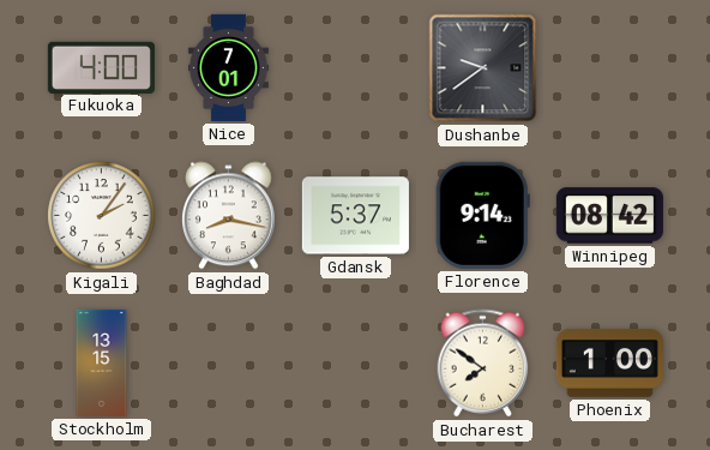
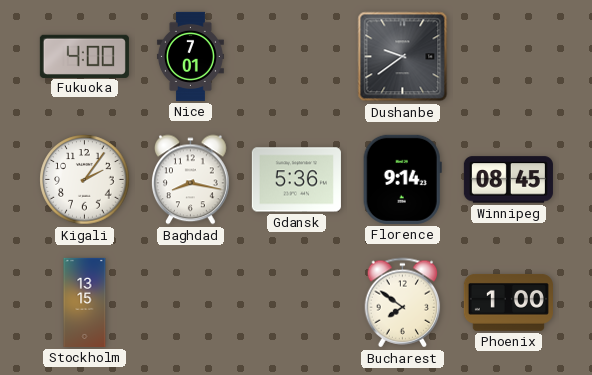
Gdansk: 5:37 -> 5:36
Winnipeg: 08:42 -> 08:45
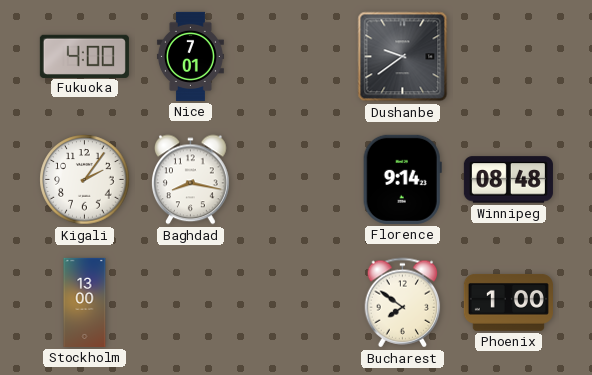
Gdansk: 5:36 -> none
Winnipeg: 08:45 -> 08:48
Stockholm: 13:15 -> 13:00
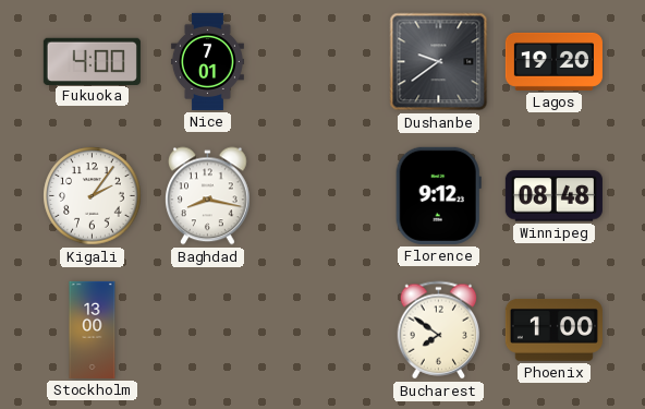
Lagos: none -> 19:20
Florence: 9:14 -> 9:12
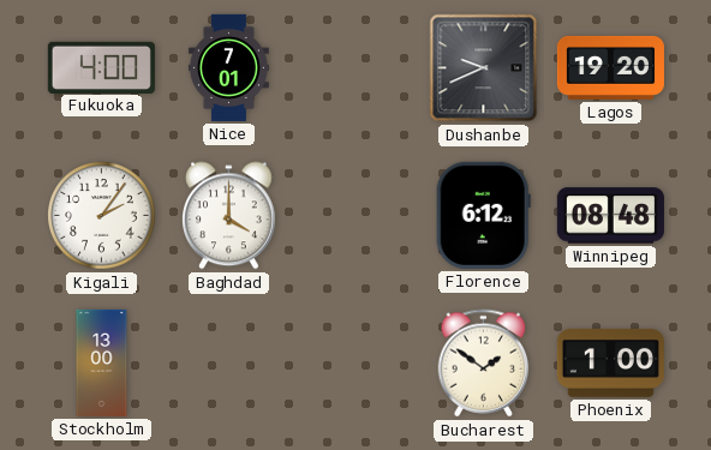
Dushanbe: 9:39 -> 9:41
Baghdad: 8:17 -> 4:00
Florence: 9:12 -> 6:12
Bucharest: 7:51 -> 1:51
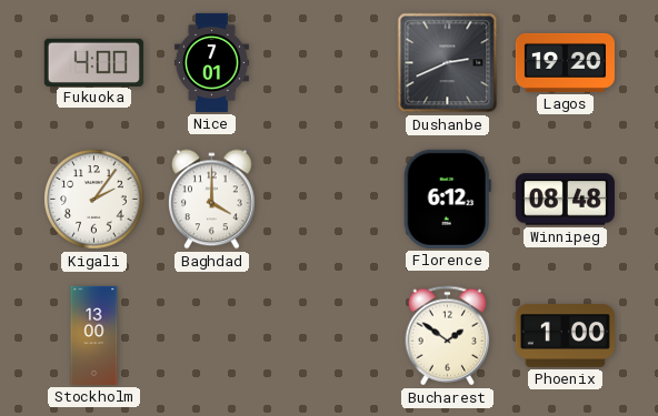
Dushanbe: 9:41 -> 2:41
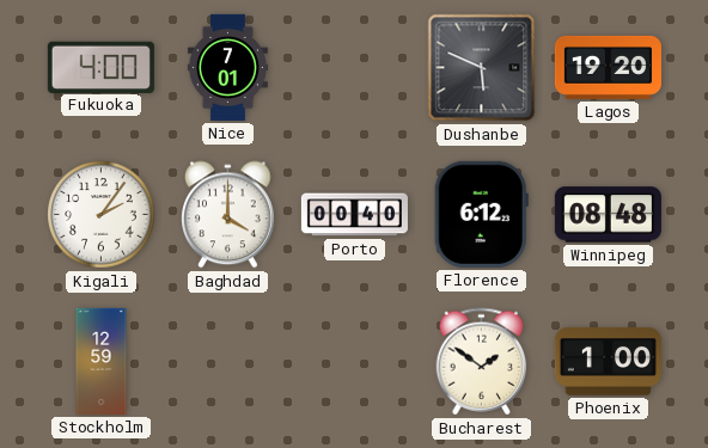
Dushanbe: 2:41 -> 5:49
Porto: none -> 00:40
Stockholm: 13:00 -> 12:59
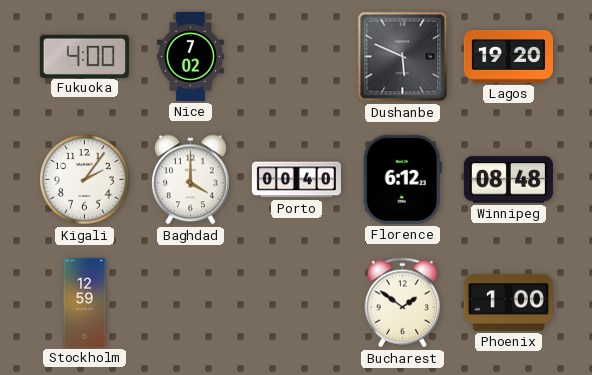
Nice: 7:01 -> 7:02
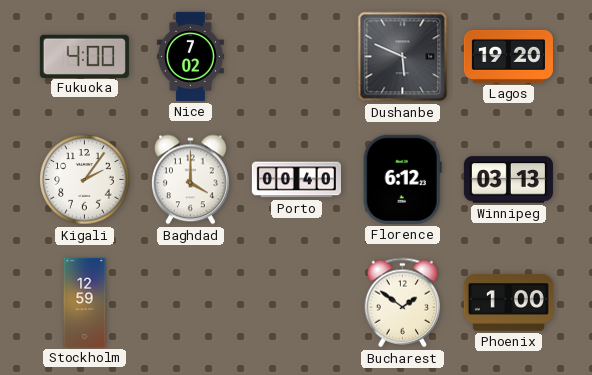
Winnipeg: 08:48 -> 03:13
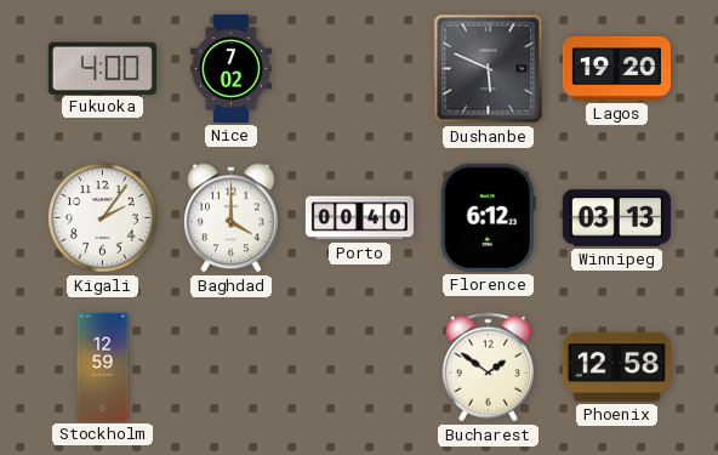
Phoenix: 1:00 -> 12:58
